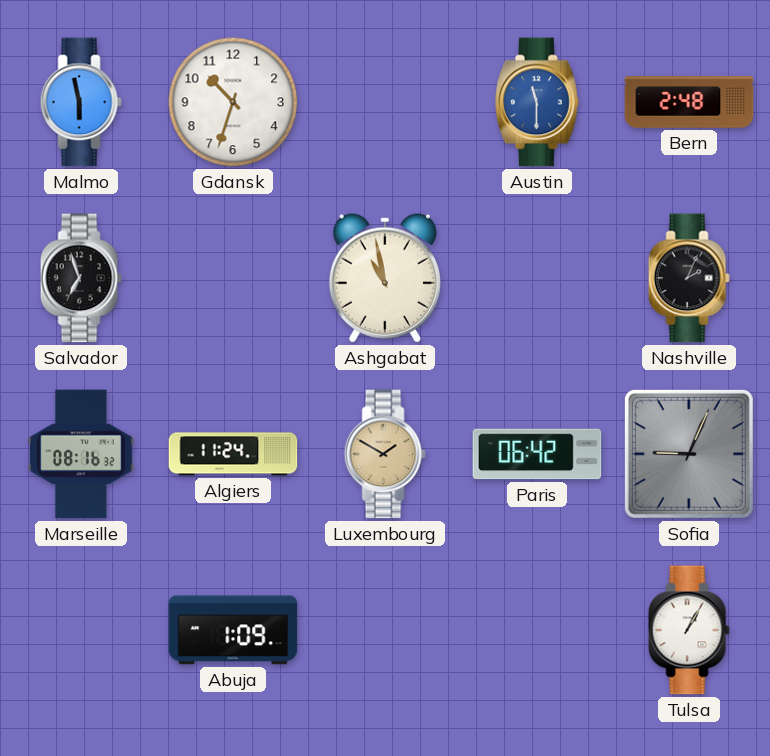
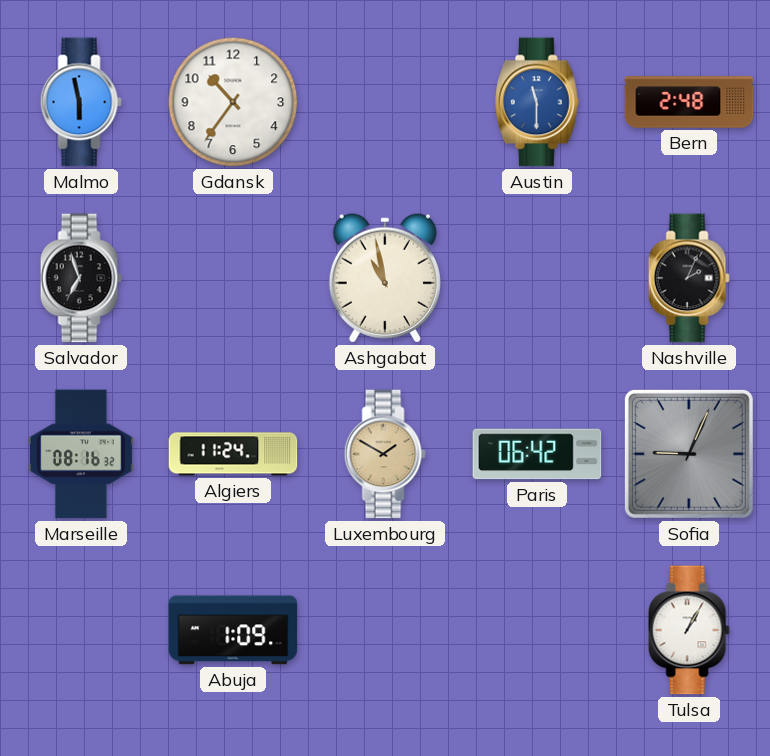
Gdansk: 10:33 -> 10:36
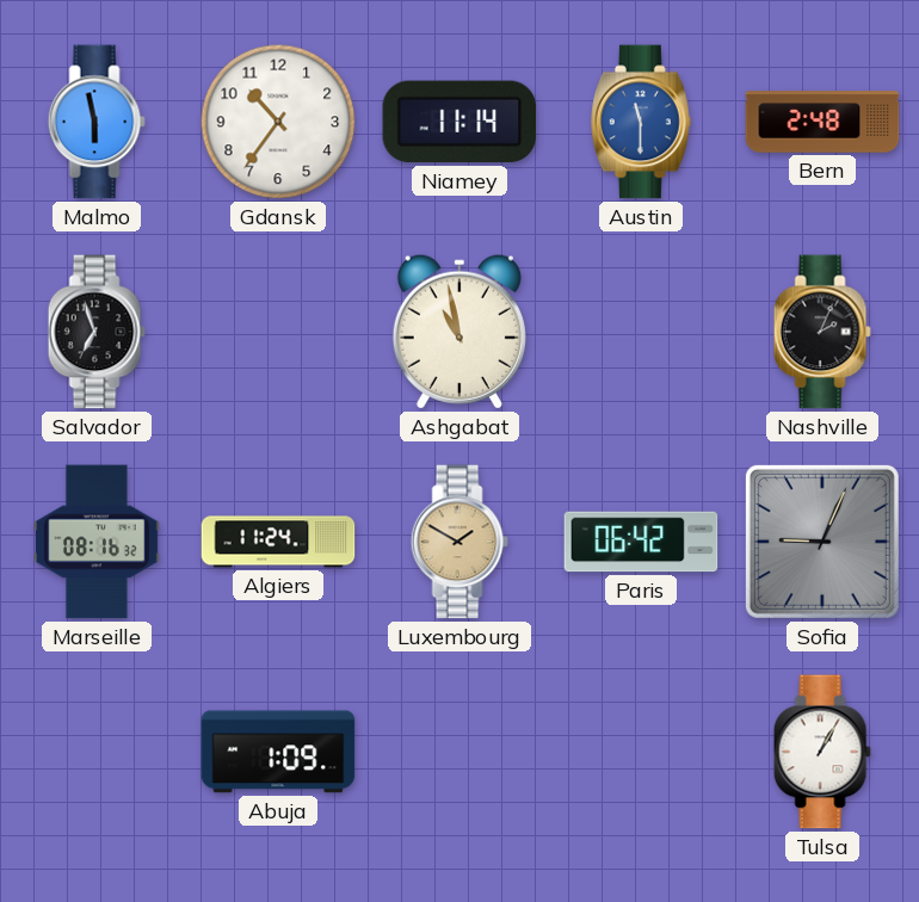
Niamey: none -> 11:14
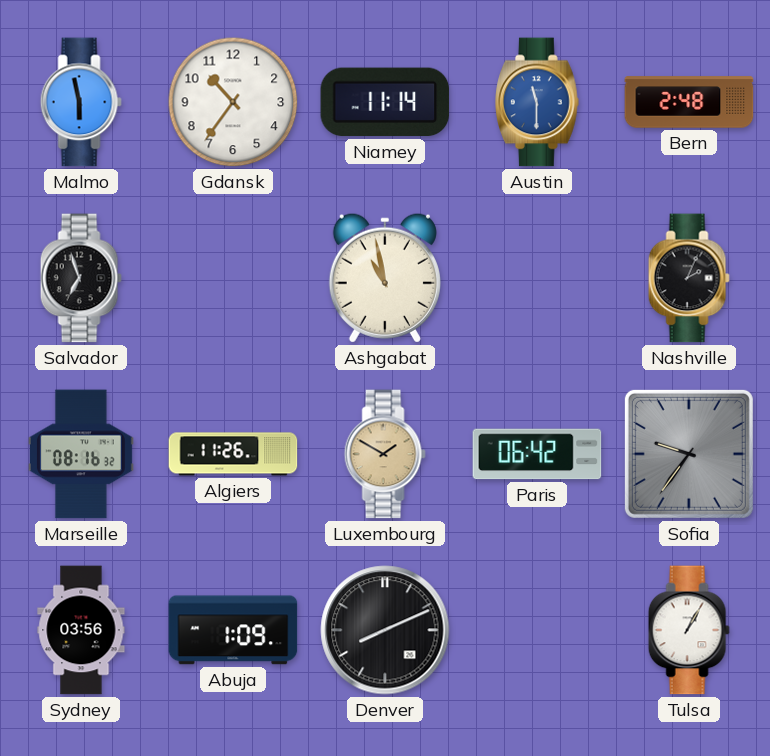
Algiers: 11:24 -> 11:26
Sofia: 9:04 -> 9:36
Sydney: none -> 03:56
Denver: none -> 8:11
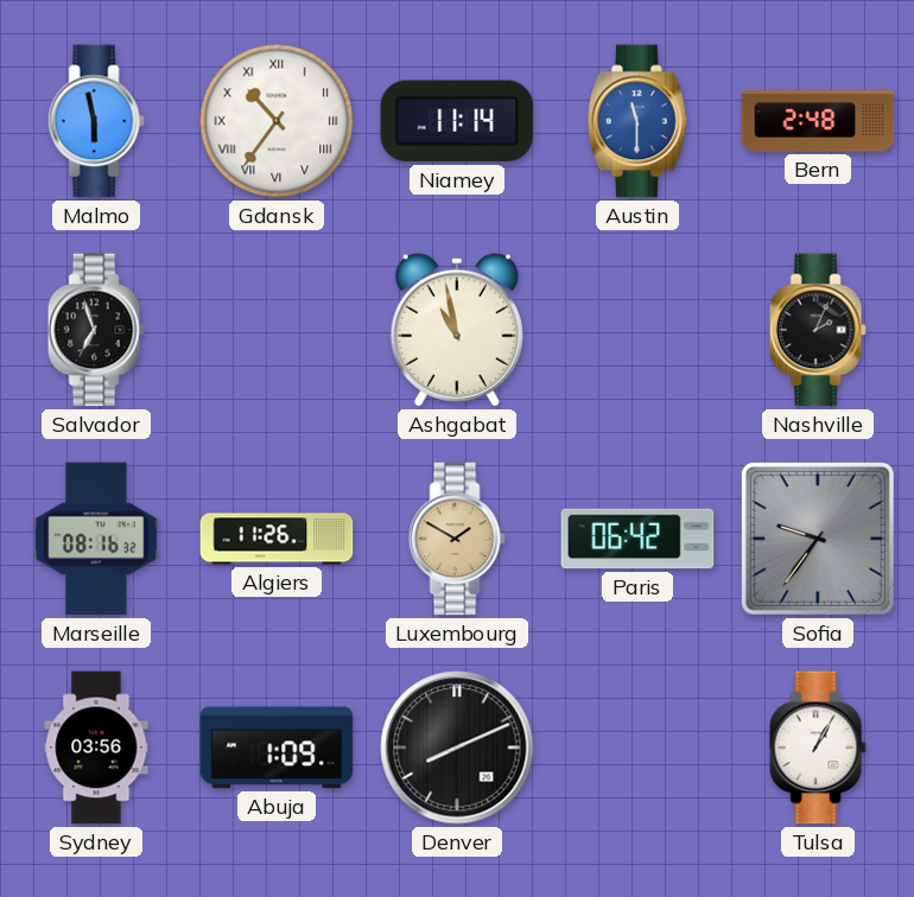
Gdansk numerals: Arabic -> Roman
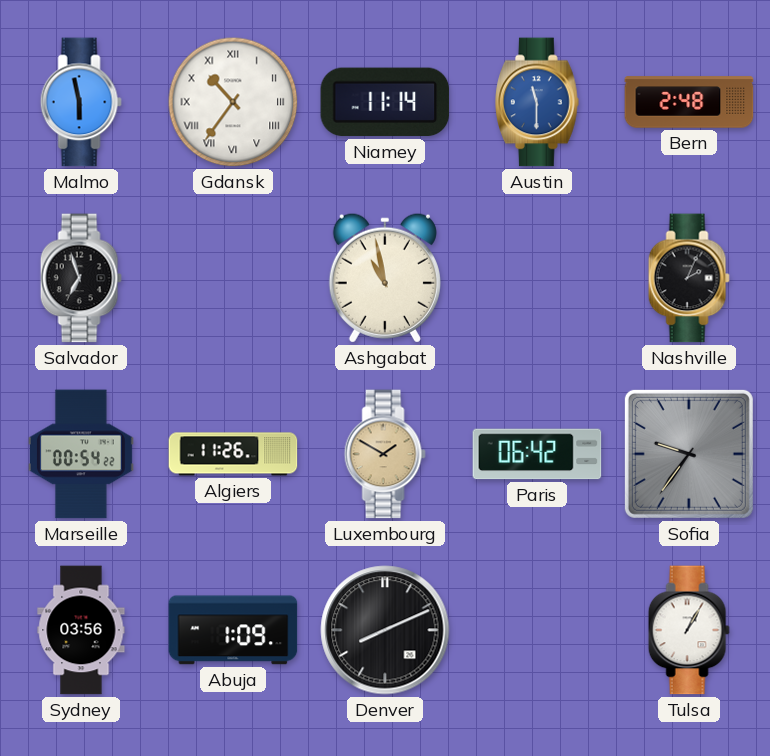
Marseille: 08:16 -> 00:54
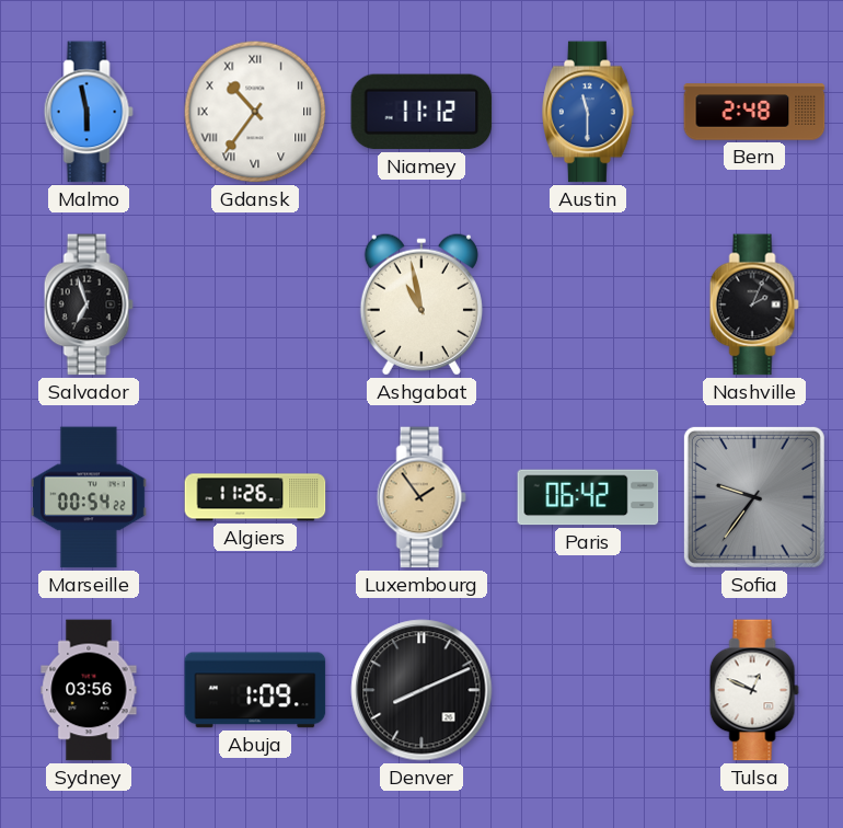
Niamey: 11:14 -> 11:12
Luxembourg: 1:50 -> 1:54
Tulsa: 1:05 -> 12:49
